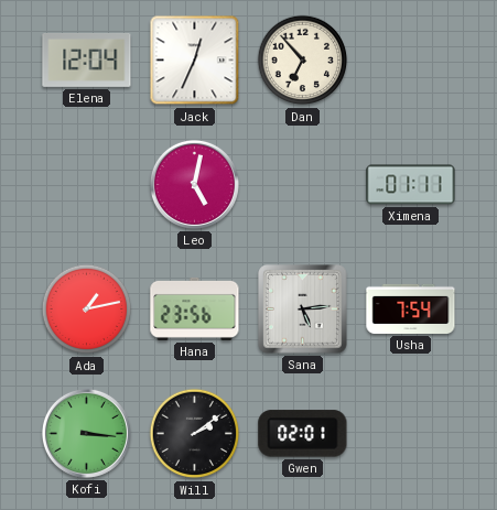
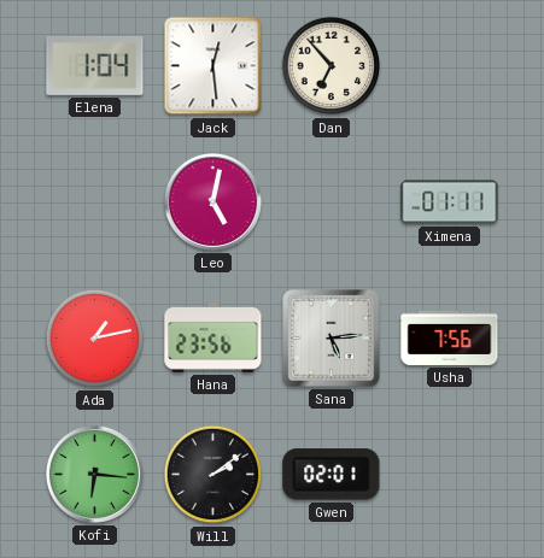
Elena: 12:04 -> 1:04
Jack: 12:34 -> 12:29
Usha: 7:54 -> 7:56
Kofi: 3:16 -> 6:16
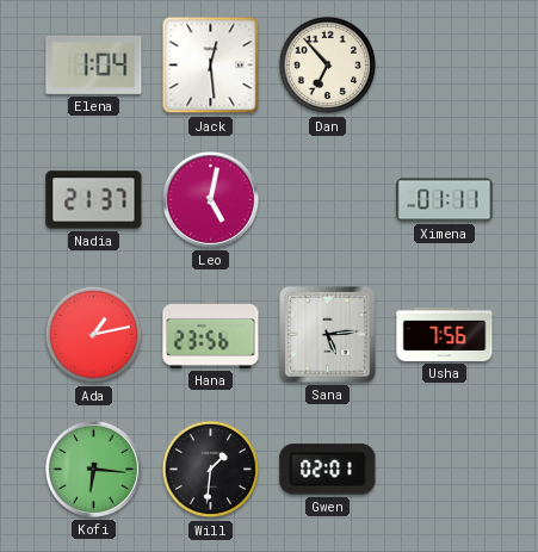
Nadia: none -> 21:37
Will: 2:09 -> 1:31
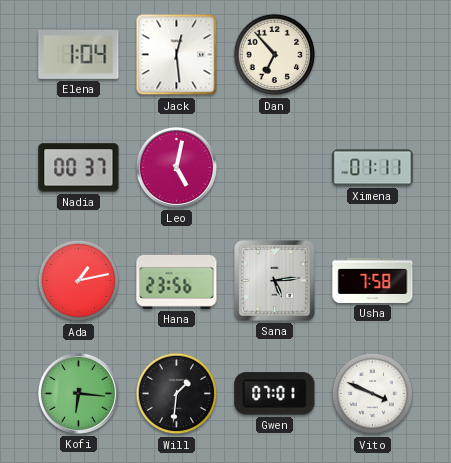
Nadia: 21:37 -> 00:37
Usha: 7:56 -> 7:58
Gwen: 02:01 -> 07:01
Vito: none -> 3:49
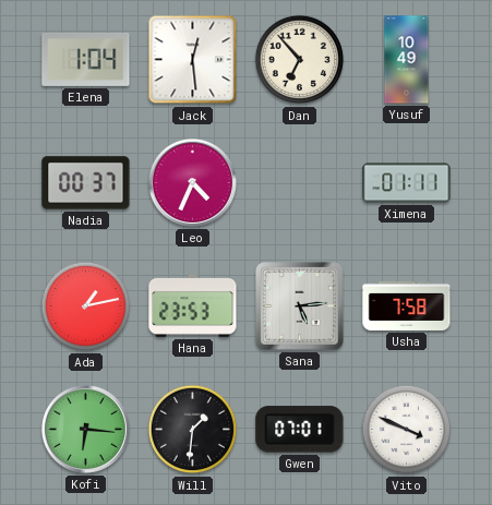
Yusuf: none -> 10:49
Leo: 5:02 -> 4:34
Hana: 23:56 -> 23:53
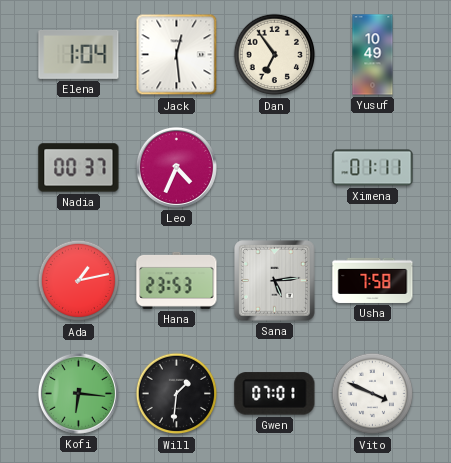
Dan: 6:53 -> 6:54
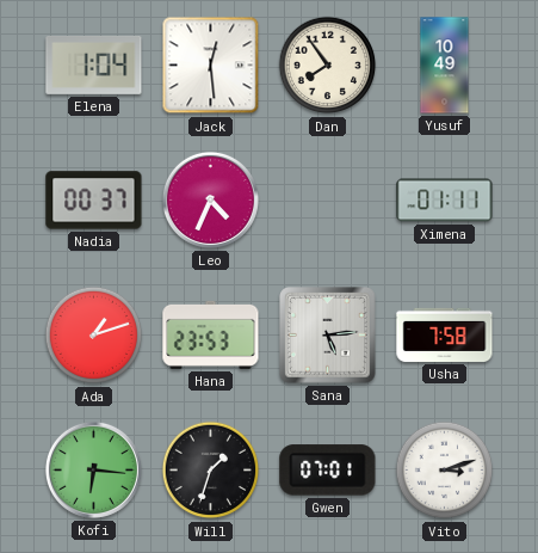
Dan: 6:54 -> 7:54
Ada: 1:13 -> 1:12
Will: 1:31 -> 1:33
Vito: 3:49 -> 3:12
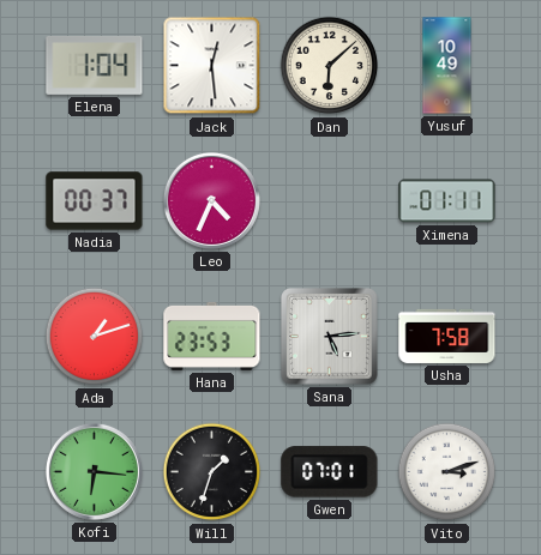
Dan: 7:54 -> 6:08
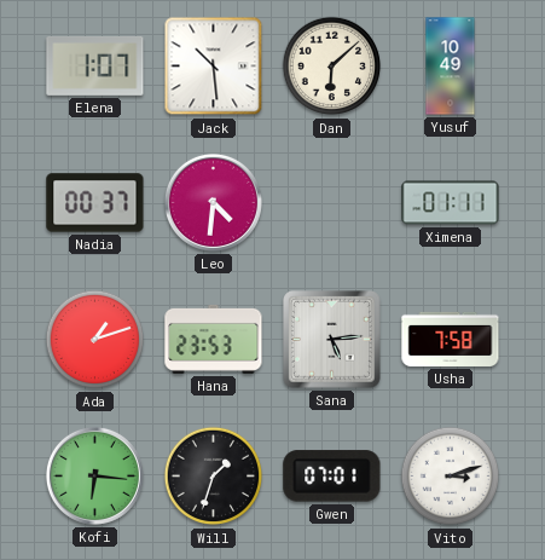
Elena: 1:04 -> 1:07
Jack: 12:29 -> 10:29
Leo: 4:34 -> 4:31
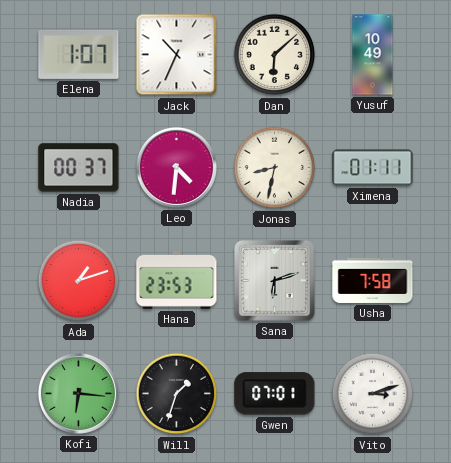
Jack: 10:29 -> 10:34
Jonas: none -> 8:32
Sana: 5:14 -> 6:12
